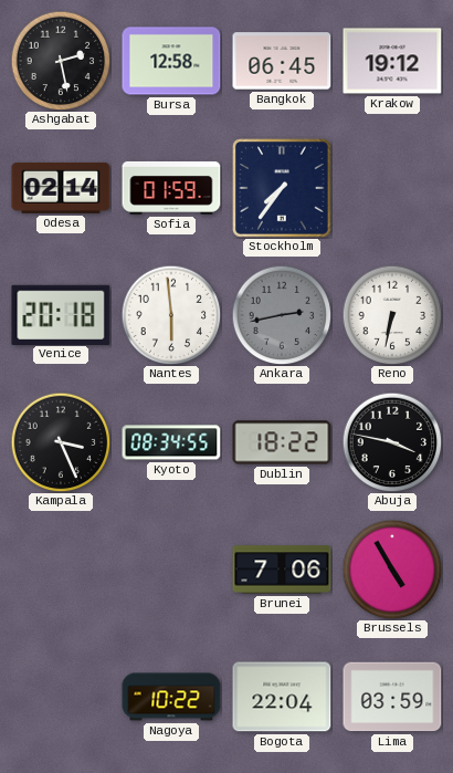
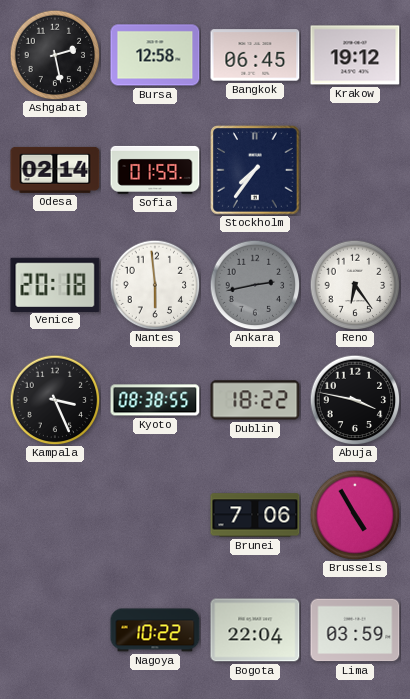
Reno: 6:32 -> 6:24
Kyoto: 08:34 -> 08:38
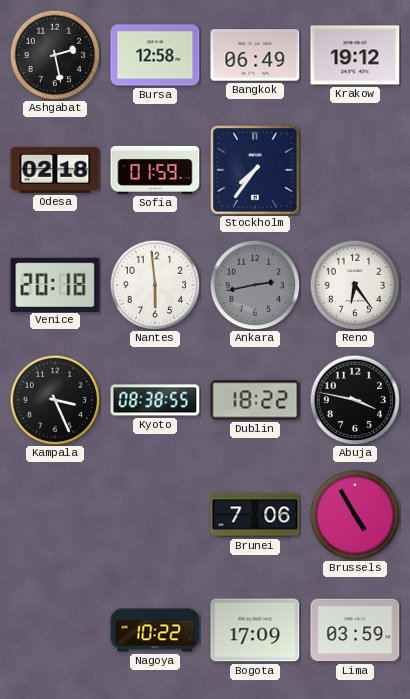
Bangkok: 06:45 -> 06:49
Odesa: 02:14 -> 02:18
Bogota: 22:04 -> 17:09
